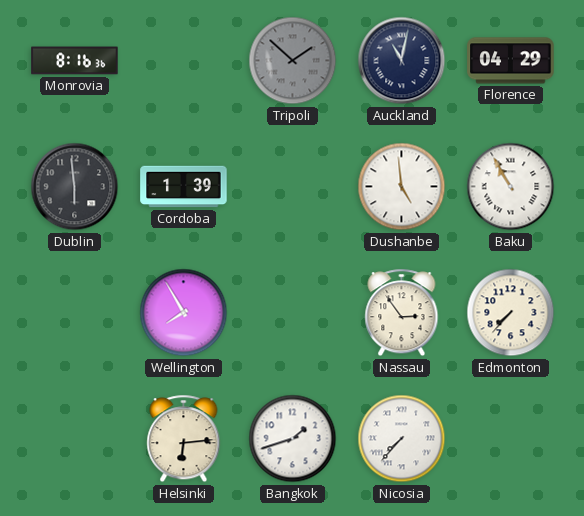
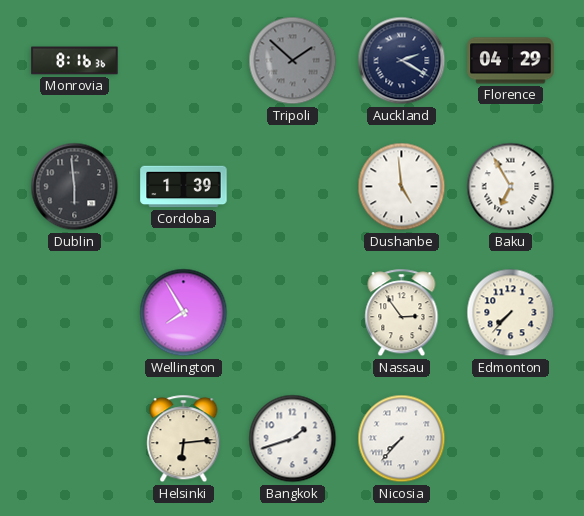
Auckland: 11:02 -> 2:20
Baku: 10:55 -> 6:55
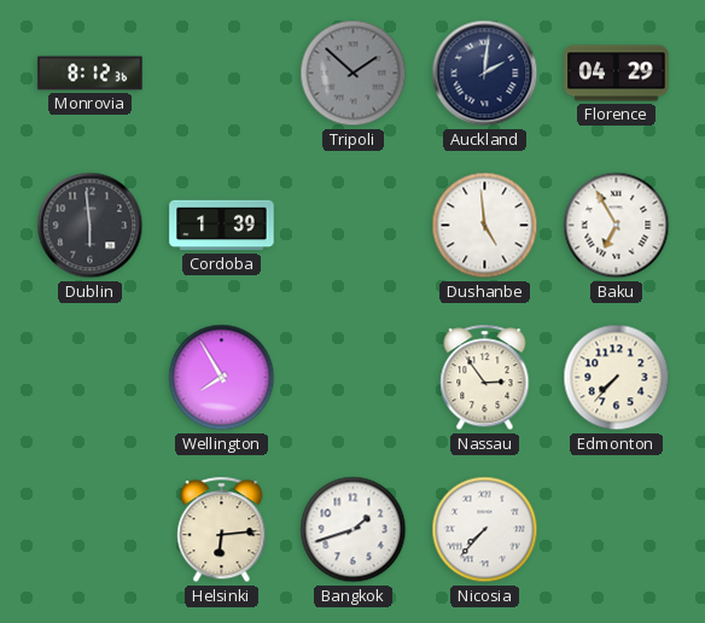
Monrovia: 8:16 -> 8:12
Auckland: 2:20 -> 2:01
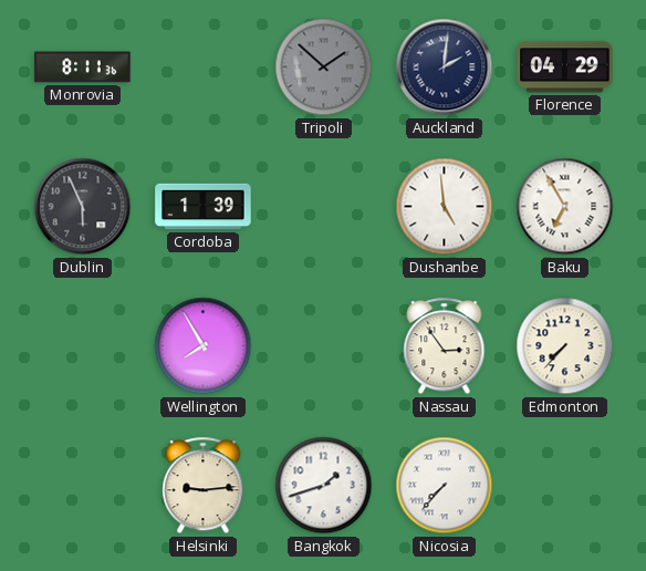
Monrovia: 8:12 -> 8:11
Dublin: 5:59 -> 5:56
Helsinki: 6:14 -> 9:14
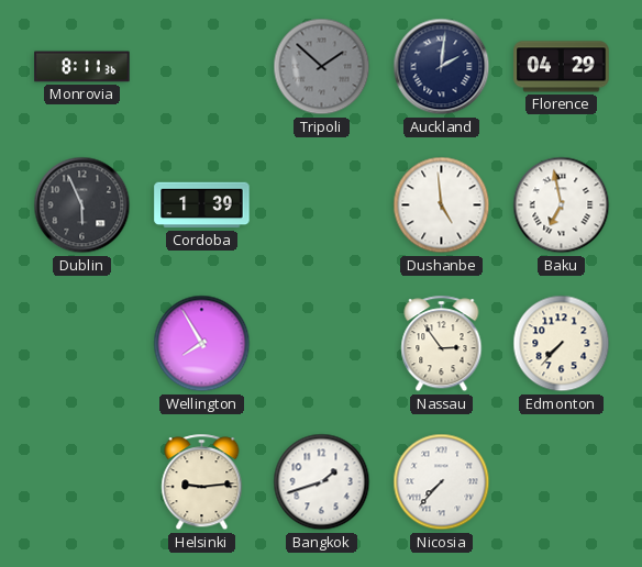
Baku: 6:55 -> 6:58
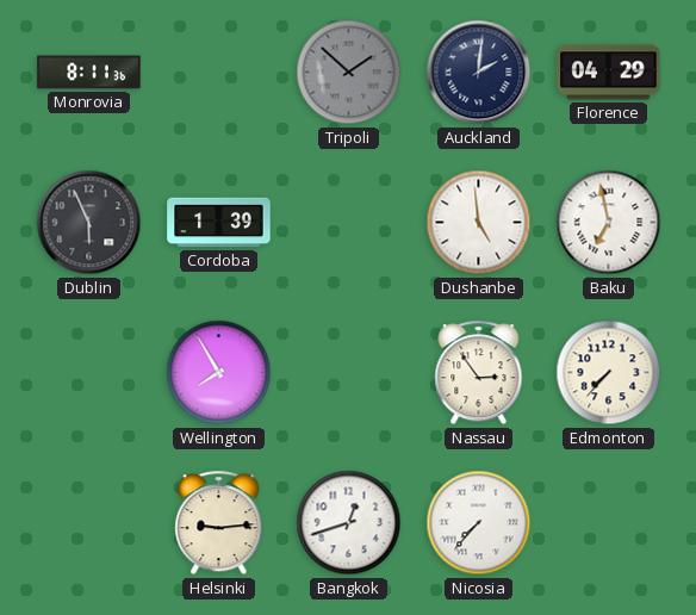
Bangkok: 1:42 -> 12:42
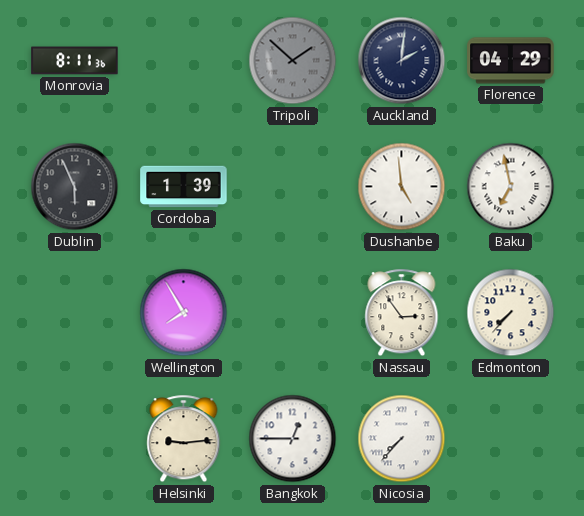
Bangkok: 12:42 -> 12:45
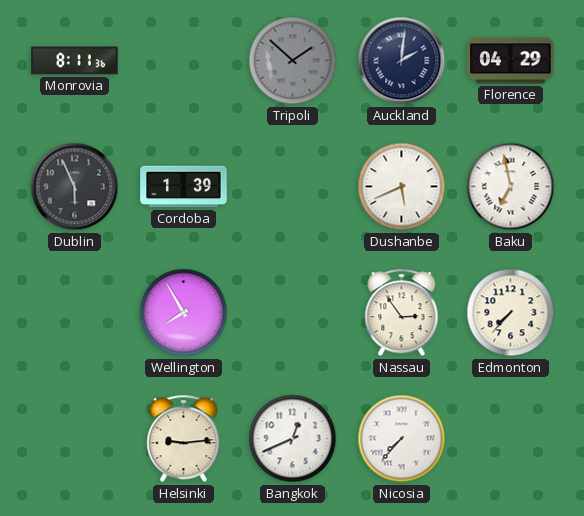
Dushanbe: 4:59 -> 5:41
Bangkok: 12:45 -> 12:41
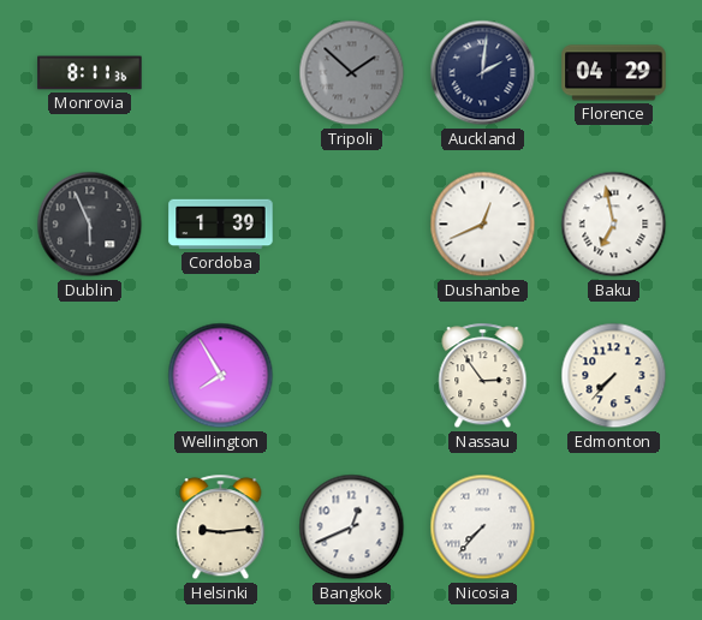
Dushanbe: 5:41 -> 12:41
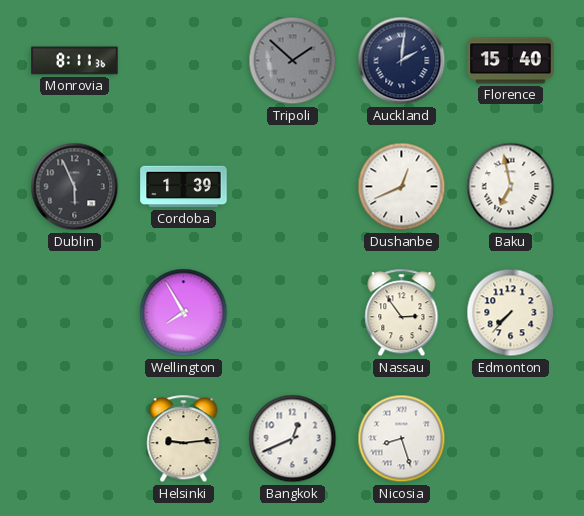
Florence: 04:29 -> 15:40
Nicosia: 7:37 -> 8:27
